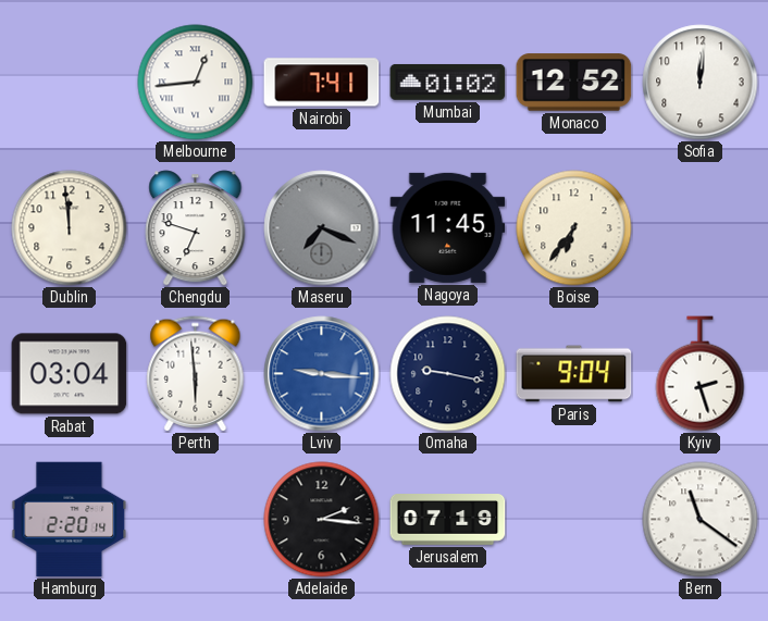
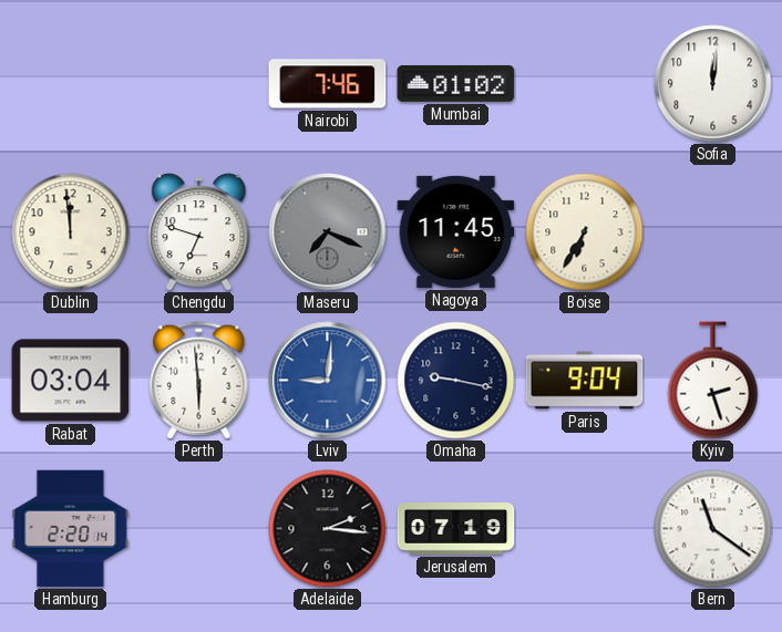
Melbourne: 12:44 -> none
Nairobi: 7:41 -> 7:46
Monaco: 12:52 -> none
Boise: 6:36 -> 6:35
Lviv: 9:16 -> 9:01
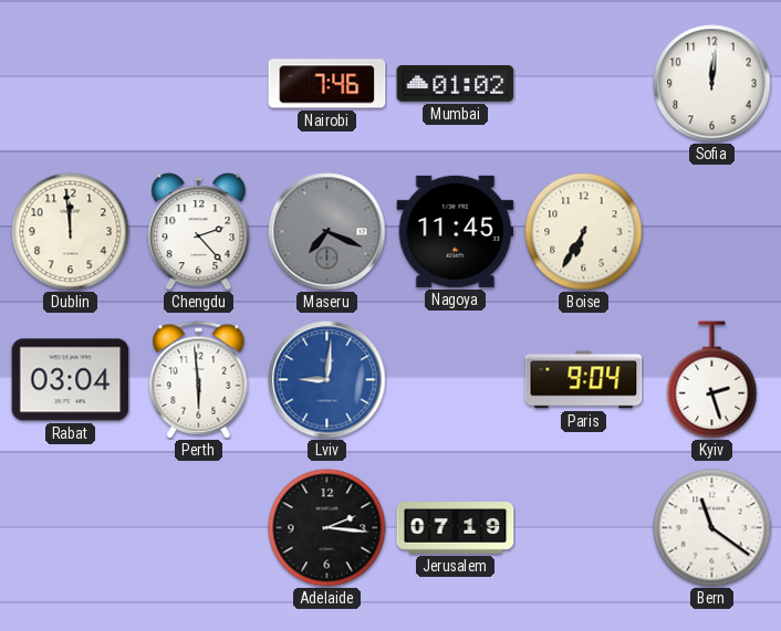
Chengdu: 6:48 -> 2:23
Omaha: 9:17 -> none
Hamburg: 2:20 -> none
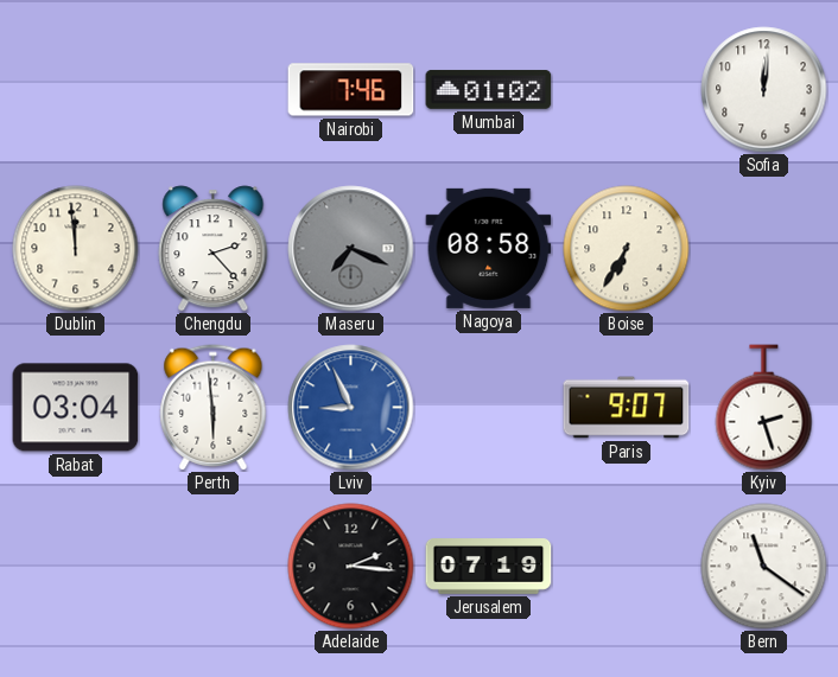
Nagoya: 11:45 -> 08:58
Lviv: 9:01 -> 8:56
Paris: 9:04 -> 9:07
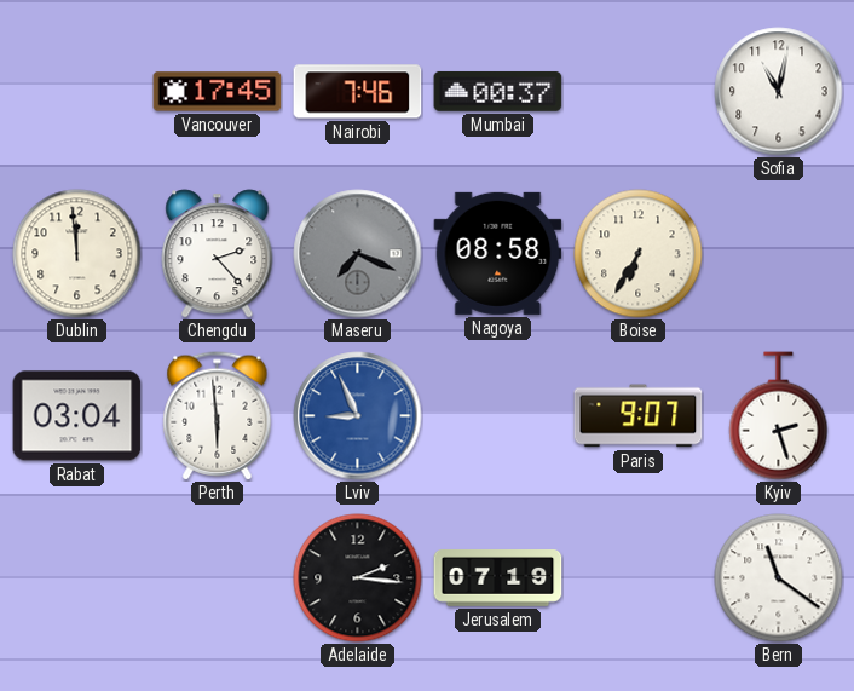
Vancouver: none -> 17:45
Mumbai: 01:02 -> 00:37
Sofia: 12:01 -> 11:02
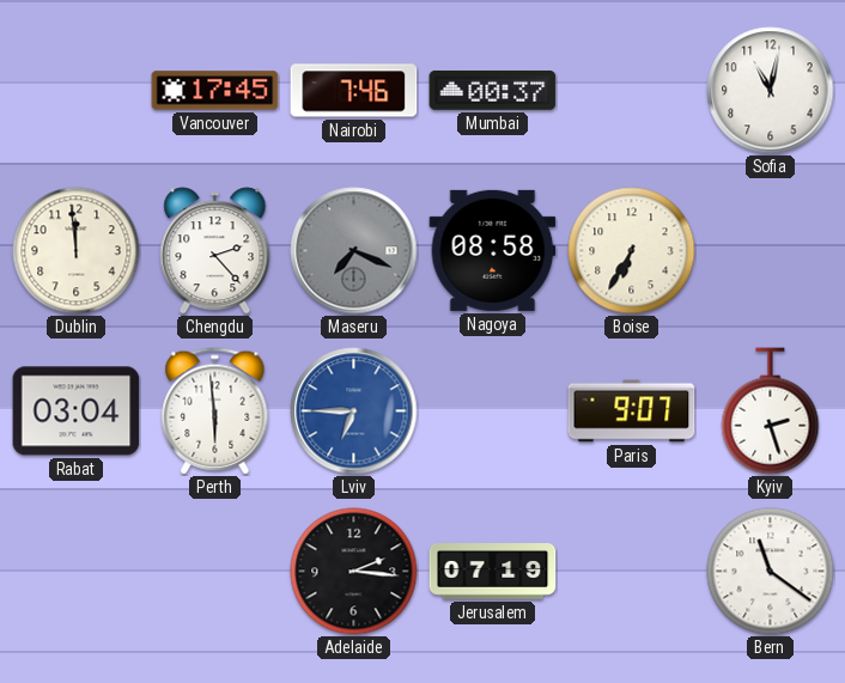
Lviv: 8:56 -> 6:45
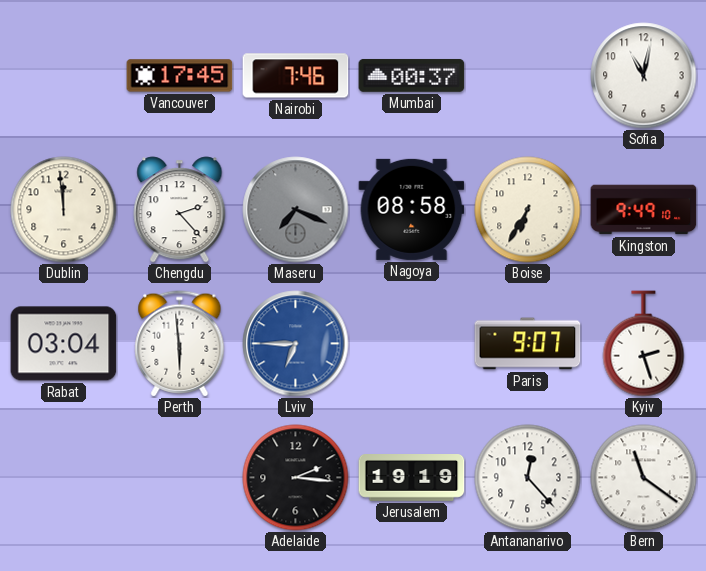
Kingston: none -> 9:49
Jerusalem: 07:19 -> 19:19
Antananarivo: none -> 12:23
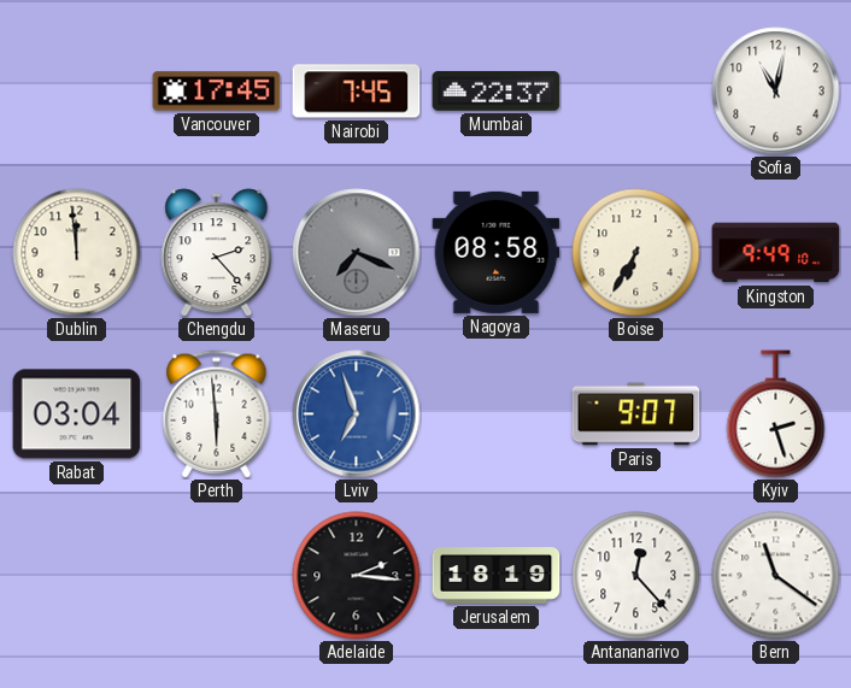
Nairobi: 7:46 -> 7:45
Mumbai: 00:37 -> 22:37
Lviv: 6:45 -> 6:57
Jerusalem: 19:19 -> 18:19
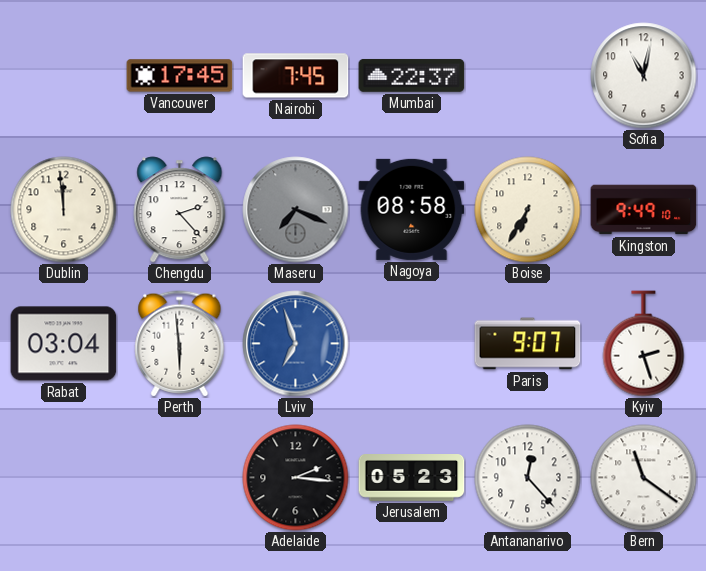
Jerusalem: 18:19 -> 05:23
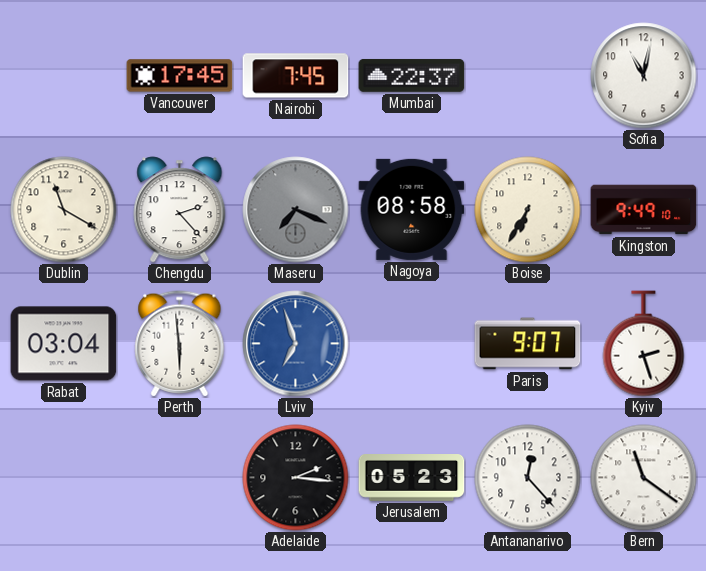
Dublin: 11:59 -> 11:20
